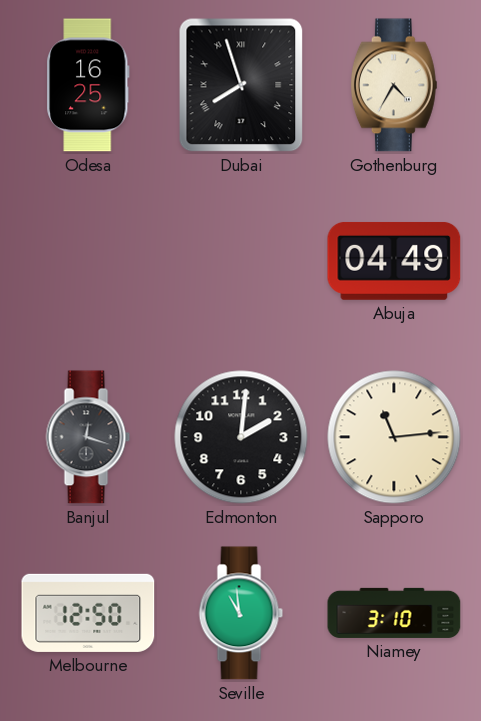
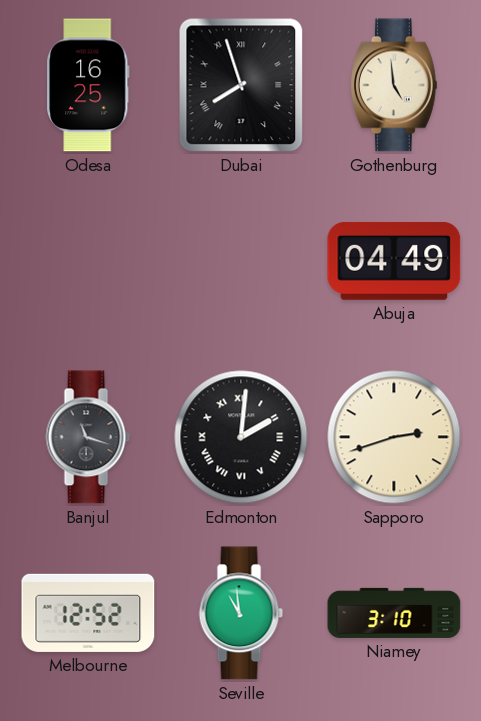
Gothenburg: 4:35 -> 4:59
Banjul: 12:18 -> 11:18
Edmonton numerals: Arabic -> Roman
Sapporo: 11:14 -> 2:42
Melbourne: 12:50 -> 12:52
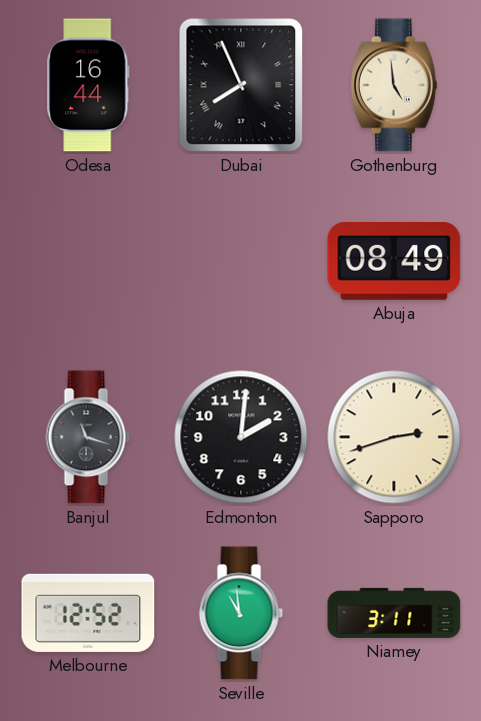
Odesa: 16:25 -> 16:44
Dubai: 7:57 -> 7:56
Abuja: 04:49 -> 08:49
Edmonton numerals: Roman -> Arabic
Niamey: 3:10 -> 3:11
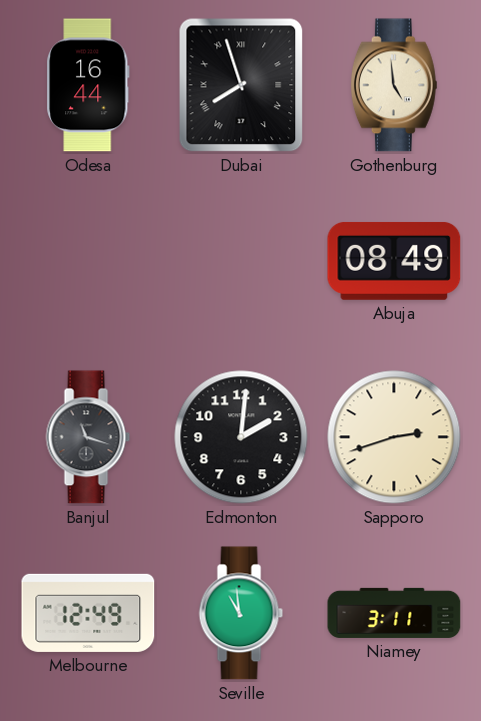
Dubai: 7:56 -> 7:57
Melbourne: 12:52 -> 12:49
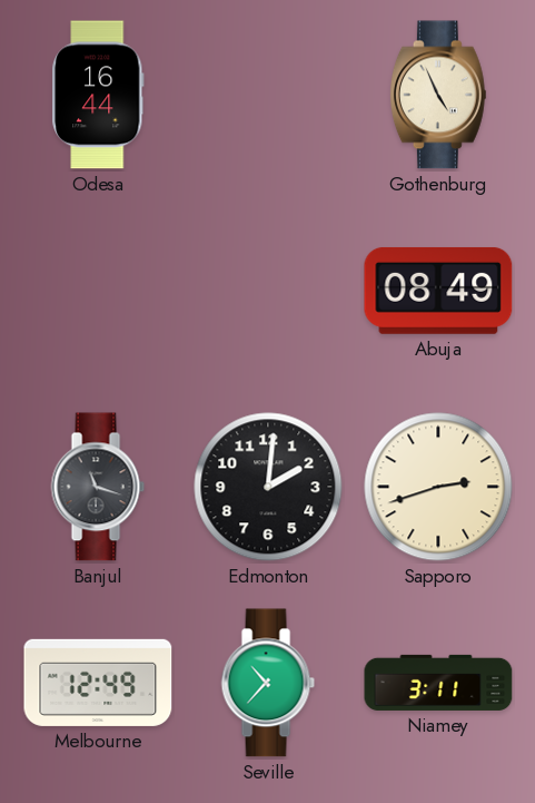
Dubai: 7:57 -> none
Gothenburg: 4:59 -> 4:56
Seville: 10:59 -> 10:37
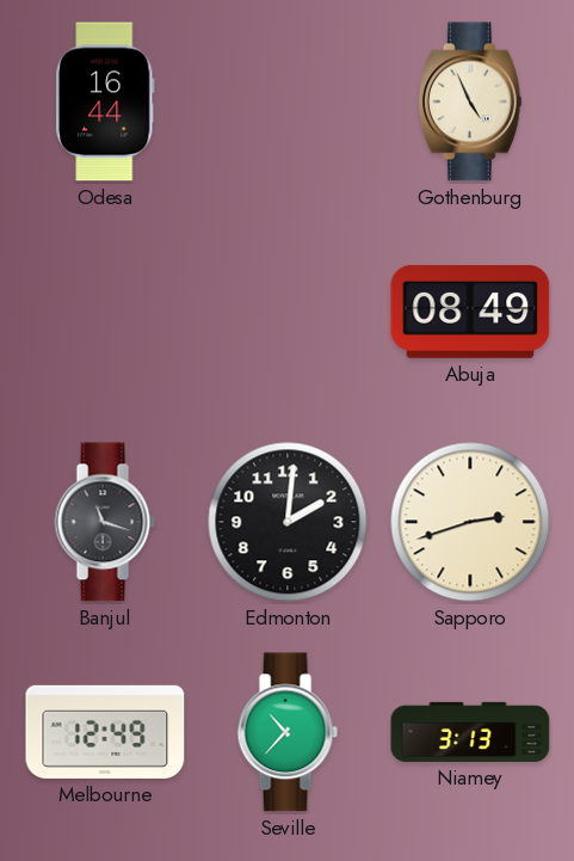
Niamey: 3:11 -> 3:13
